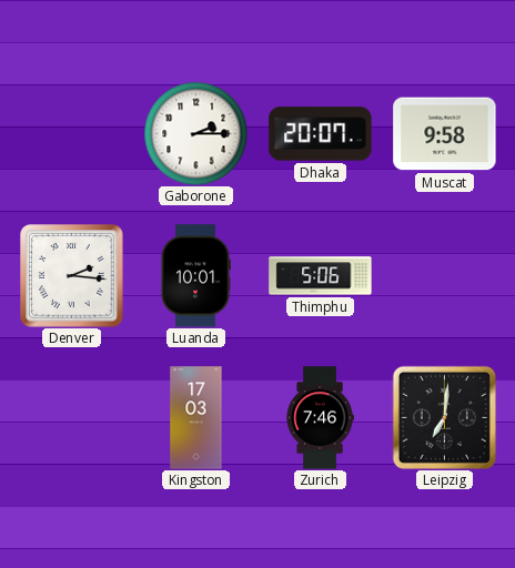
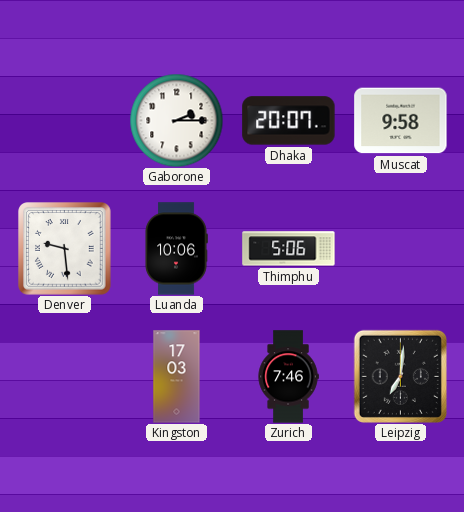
Denver: 2:16 -> 9:29
Luanda: 10:01 -> 10:06
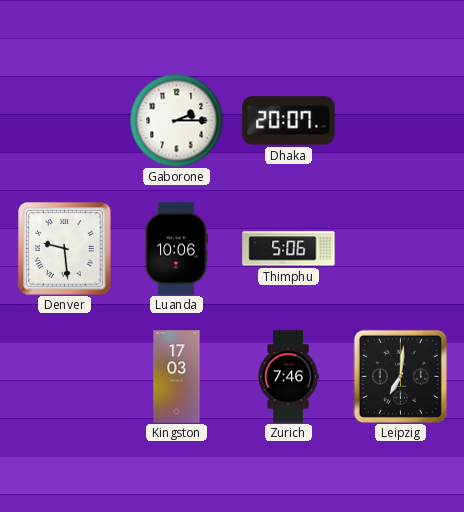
Muscat: 9:58 -> none
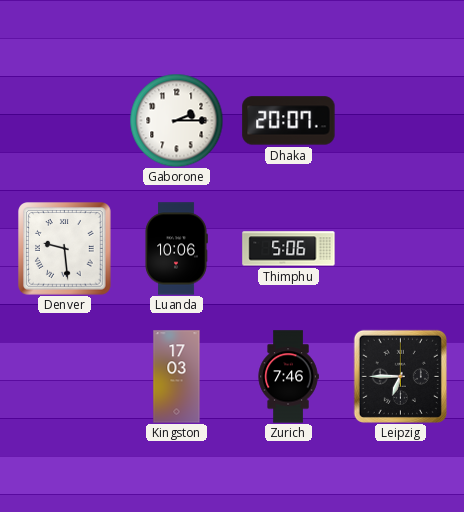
Leipzig: 7:01 -> 6:45
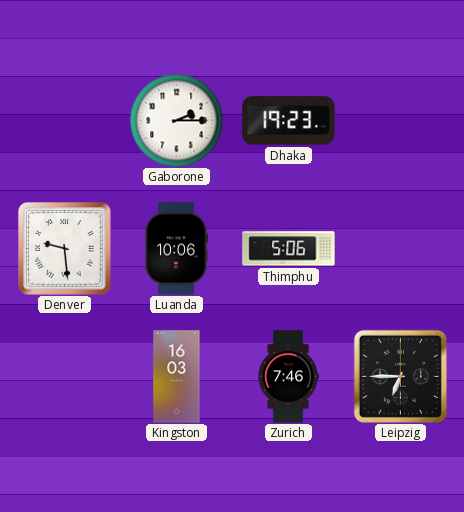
Dhaka: 20:07 -> 19:23
Kingston: 17:03 -> 16:03
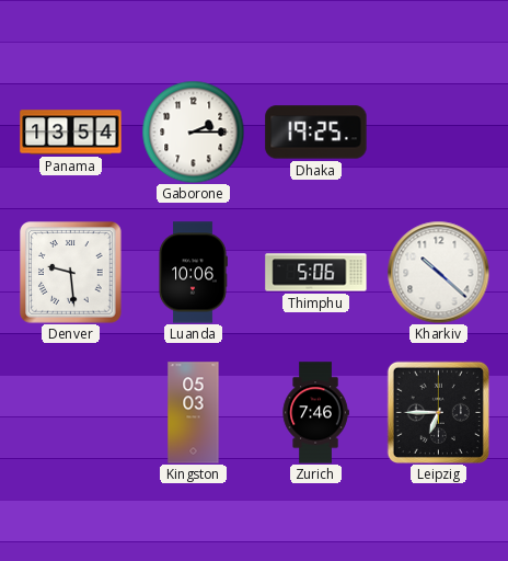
Panama: none -> 13:54
Dhaka: 19:23 -> 19:25
Kharkiv: none -> 10:22
Kingston: 16:03 -> 05:03
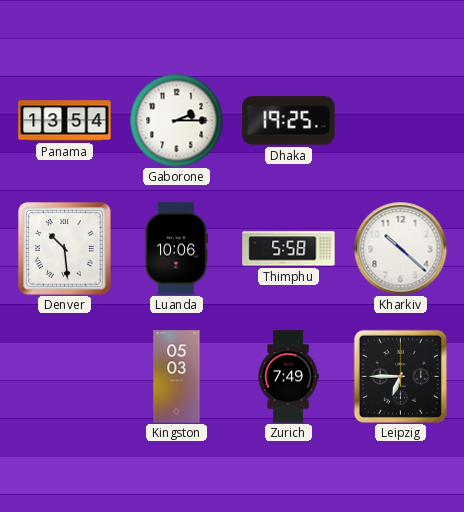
Denver: 9:29 -> 10:29
Thimphu: 5:06 -> 5:58
Zurich: 7:46 -> 7:49
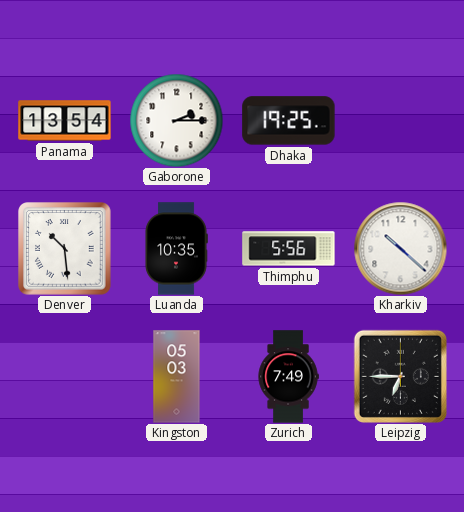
Luanda: 10:06 -> 10:35
Thimphu: 5:58 -> 5:56
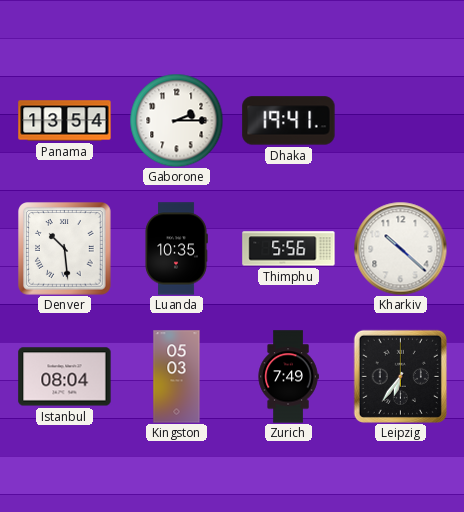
Dhaka: 19:25 -> 19:41
Istanbul: none -> 08:04
Leipzig: 6:45 -> 6:36
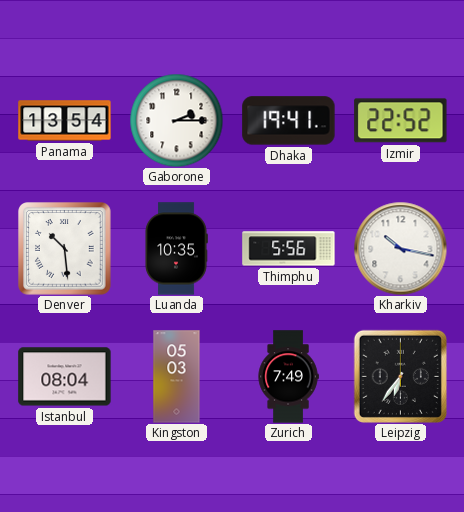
Izmir: none -> 22:52
Kharkiv: 10:22 -> 10:17
